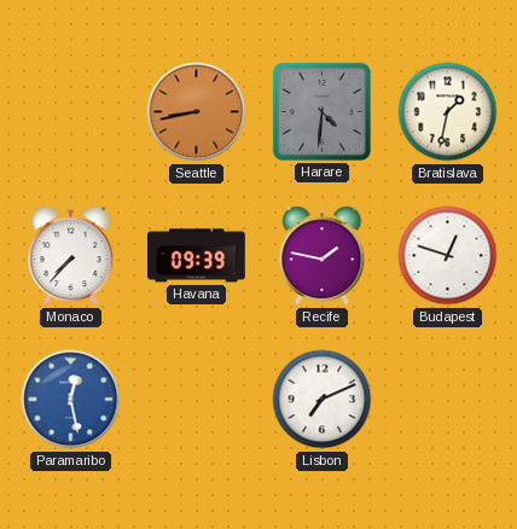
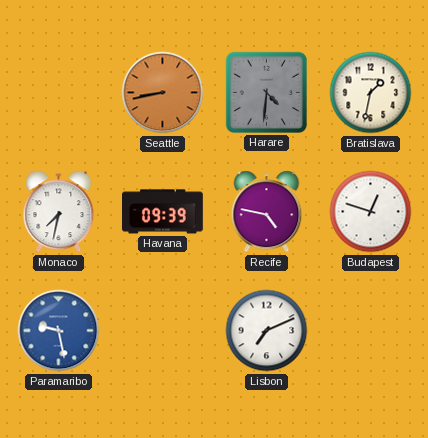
Monaco: 7:37 -> 7:32
Recife: 1:47 -> 4:47
Paramaribo: 12:28 -> 9:28
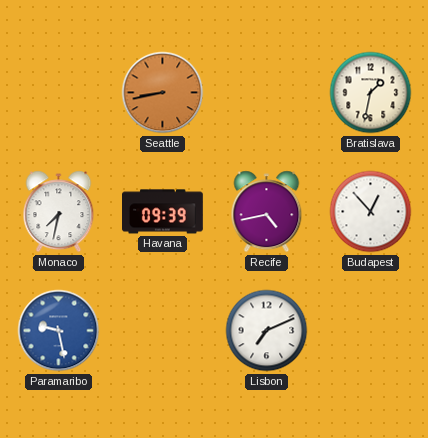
Harare: 4:31 -> none
Recife: 4:47 -> 4:43
Budapest: 12:48 -> 12:53
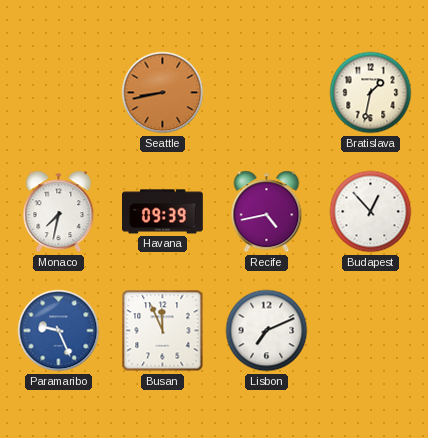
Paramaribo: 9:28 -> 9:26
Busan: none -> 11:56
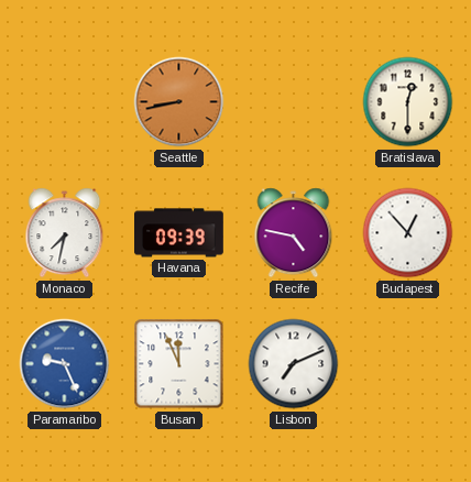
Bratislava: 1:32 -> 12:30
Recife: 4:43 -> 4:47
